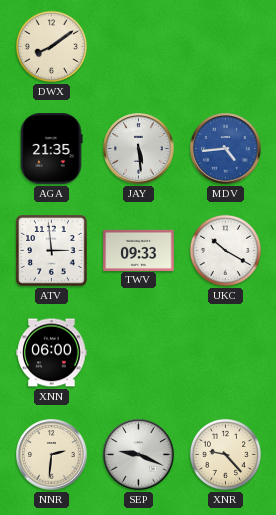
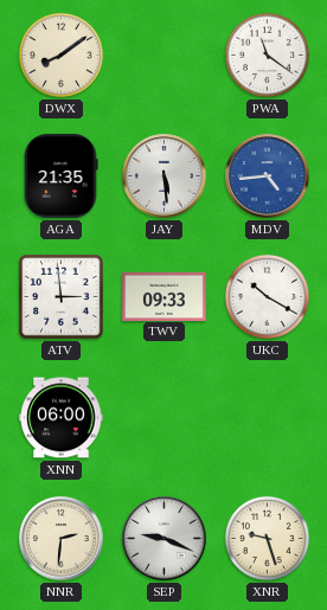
PWA: none -> 11:21
XNR: 9:23 -> 9:27
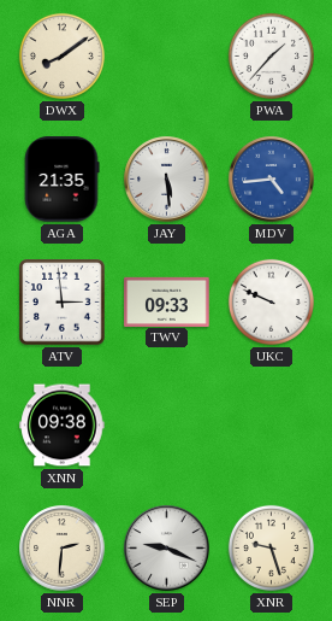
PWA: 11:21 -> 1:37
UKC: 10:20 -> 9:49
XNN: 06:00 -> 09:38
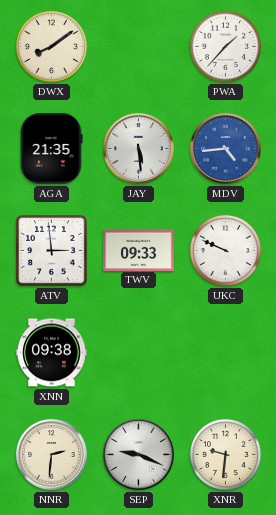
XNR: 9:27 -> 9:31
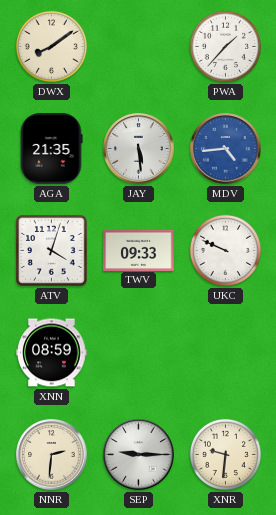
ATV: 2:59 -> 4:03
XNN: 09:38 -> 08:59
SEP: 9:19 -> 9:15
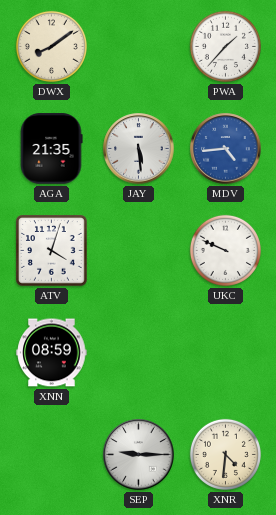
TWV: 09:33 -> none
NNR: 2:31 -> none
XNR: 9:31 -> 4:31
